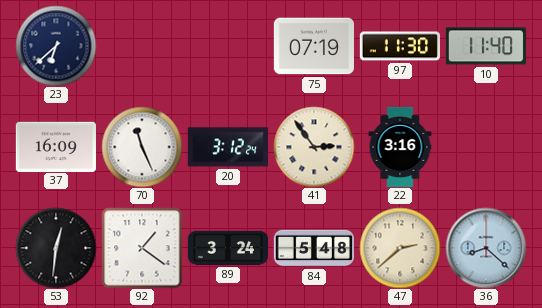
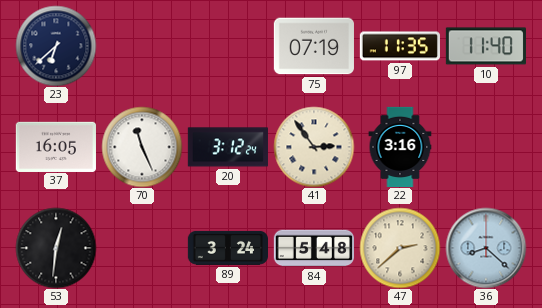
97: 11:30 -> 11:35
37: 16:09 -> 16:05
92: 1:21 -> none
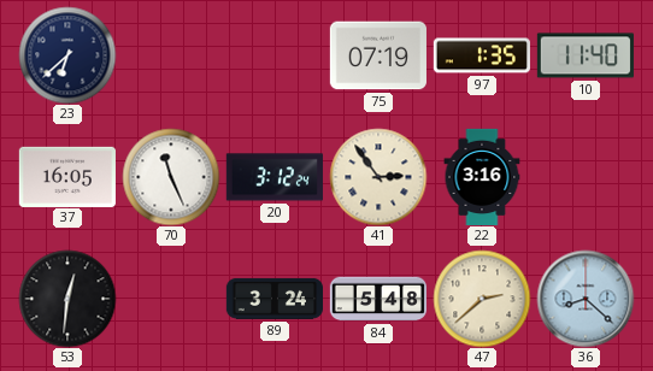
97: 11:35 -> 1:35
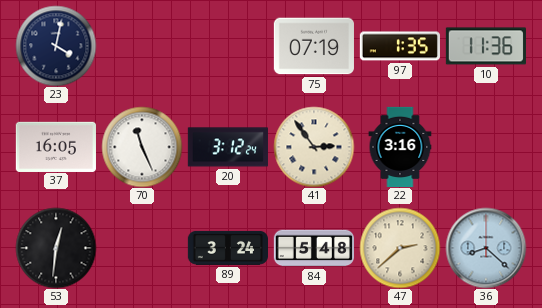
23: 6:38 -> 4:02
10: 11:40 -> 11:36
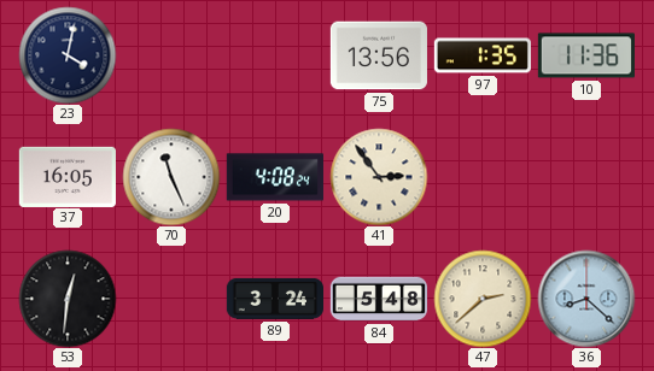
75: 07:19 -> 13:56
20: 3:12 -> 4:08
22: 3:16 -> none
